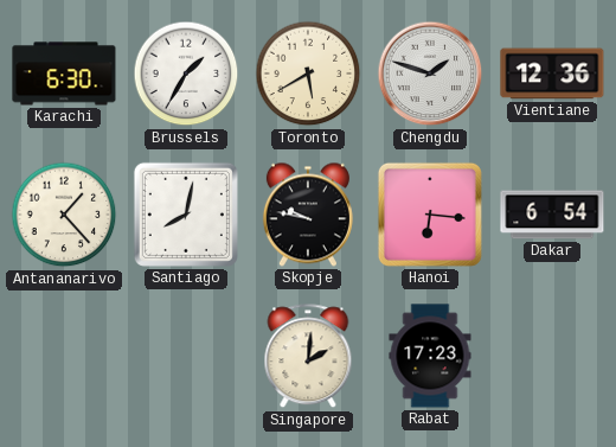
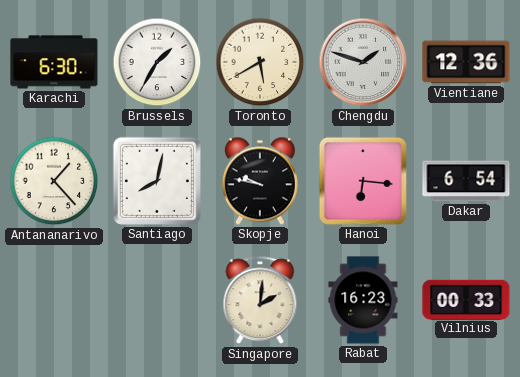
Rabat: 17:23 -> 16:23
Vilnius: none -> 00:33
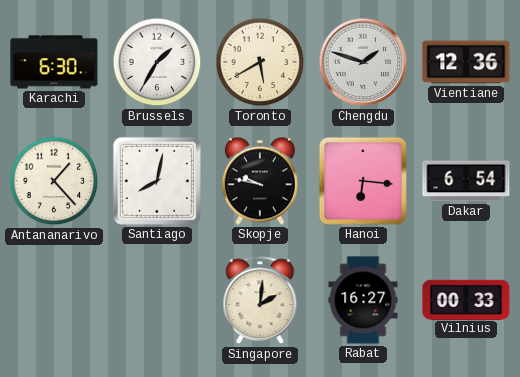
Rabat: 16:23 -> 16:27
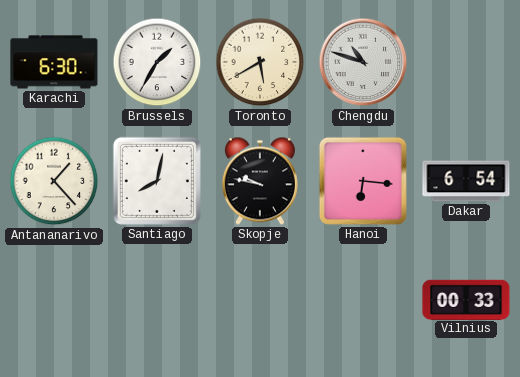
Chengdu: 1:48 -> 10:48
Vientiane: 12:36 -> none
Singapore: 2:01 -> none
Rabat: 16:27 -> none
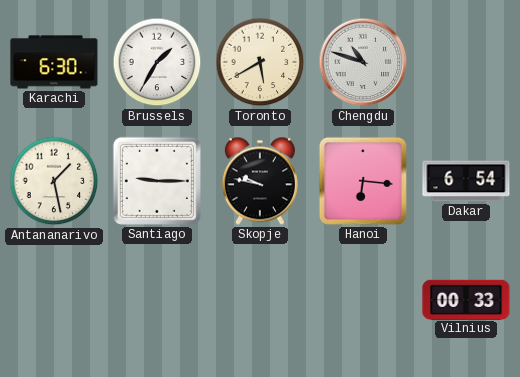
Antananarivo: 1:23 -> 1:28
Santiago: 8:02 -> 9:15
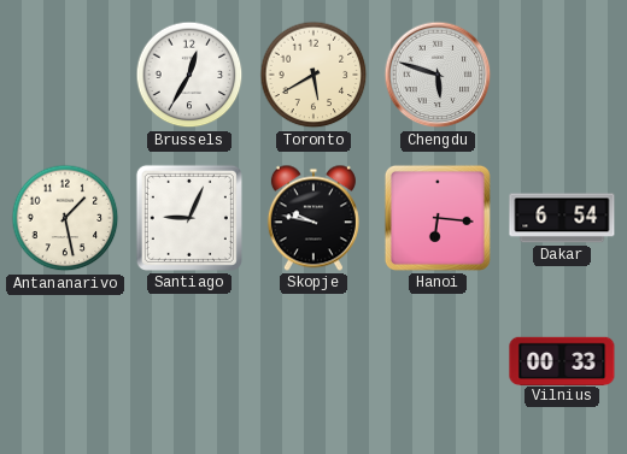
Karachi: 6:30 -> none
Brussels: 1:35 -> 12:35
Chengdu: 10:48 -> 5:48
Santiago: 9:15 -> 9:04
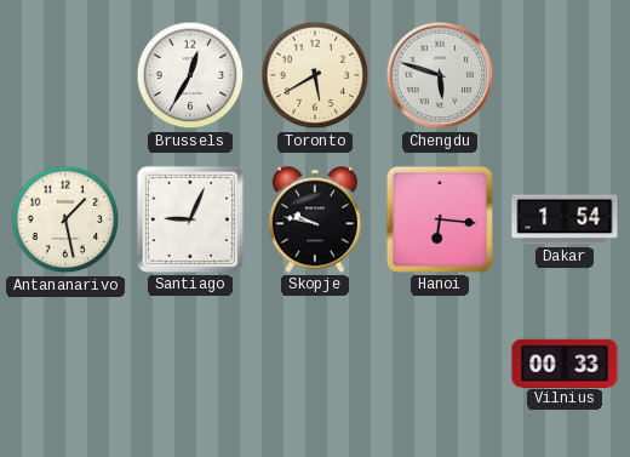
Dakar: 6:54 -> 1:54
